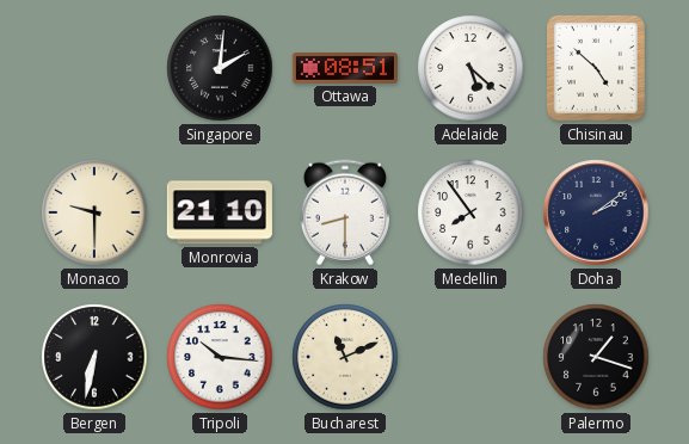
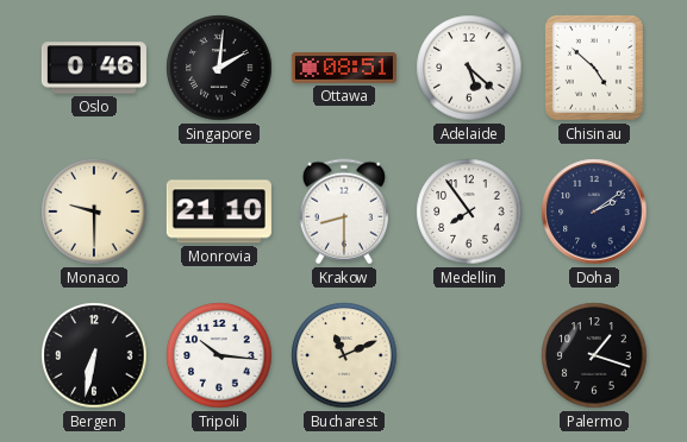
Oslo: none -> 0:46
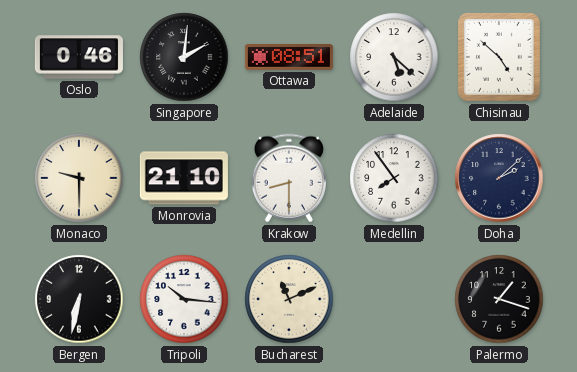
Doha: 2:09 -> 2:08
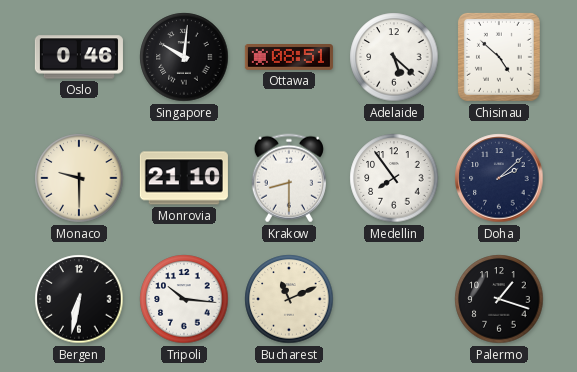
Singapore: 2:01 -> 10:01
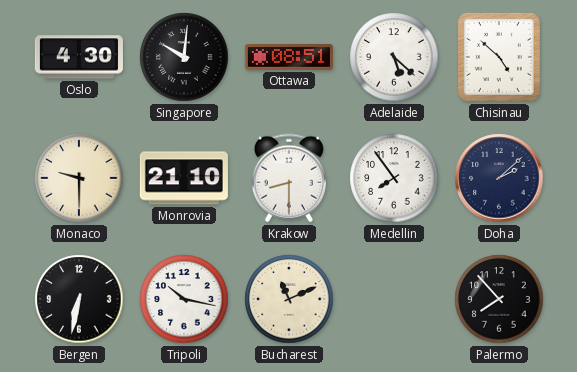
Oslo: 0:46 -> 4:30
Tripoli: 10:16 -> 10:17
Palermo: 1:18 -> 7:53
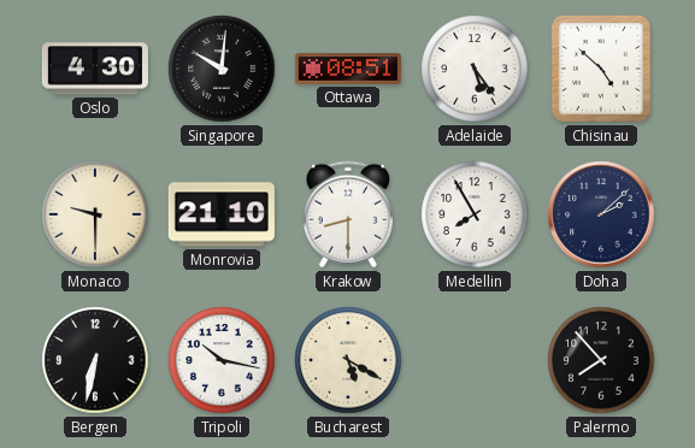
Adelaide: 5:22 -> 5:24
Medellin: 7:54 -> 7:55
Bucharest: 11:11 -> 5:20
